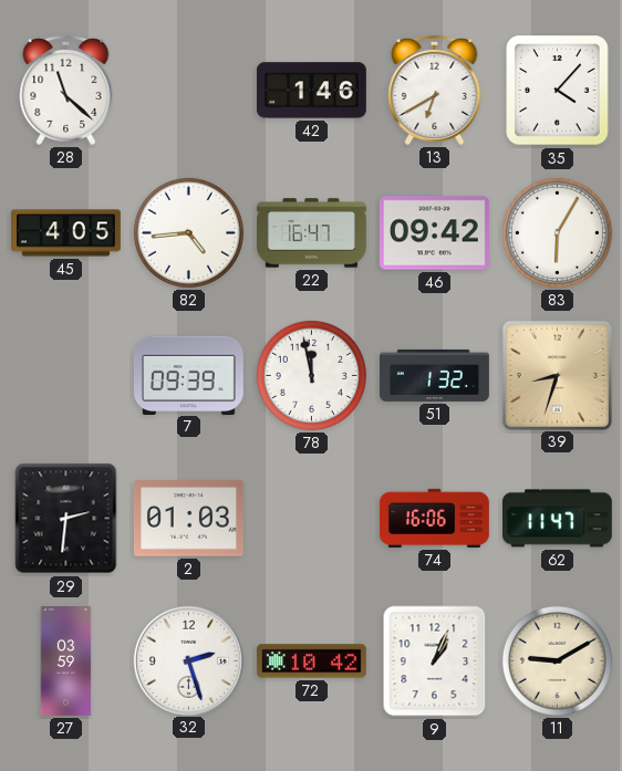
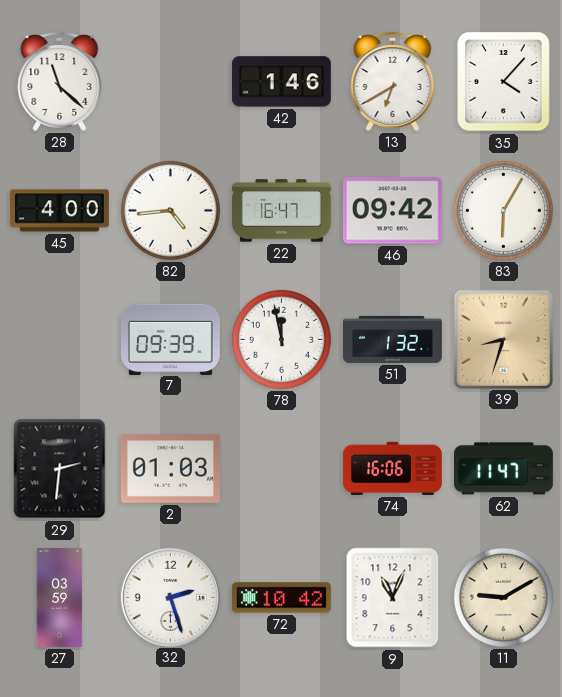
45: 4:05 -> 4:00
9: 1:04 -> 11:04
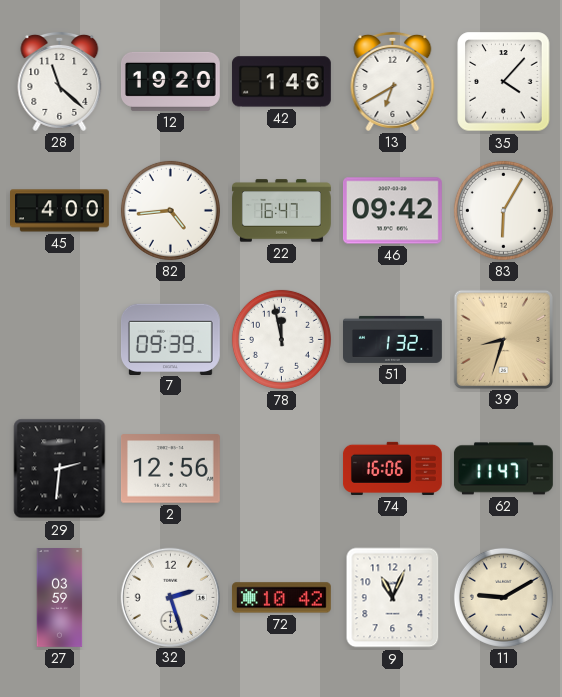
12: none -> 19:20
2: 01:03 -> 12:56
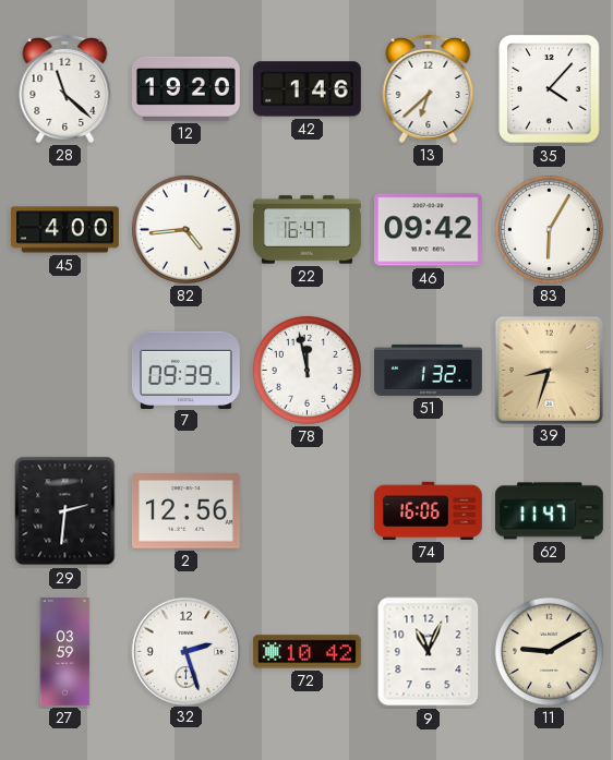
13: 6:40 -> 6:38
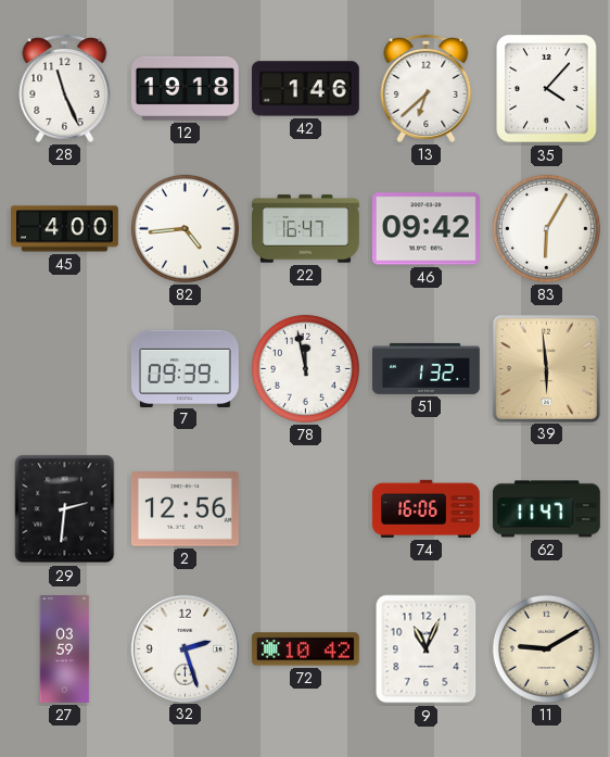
28: 11:22 -> 11:26
12: 19:20 -> 19:18
39: 8:33 -> 5:59
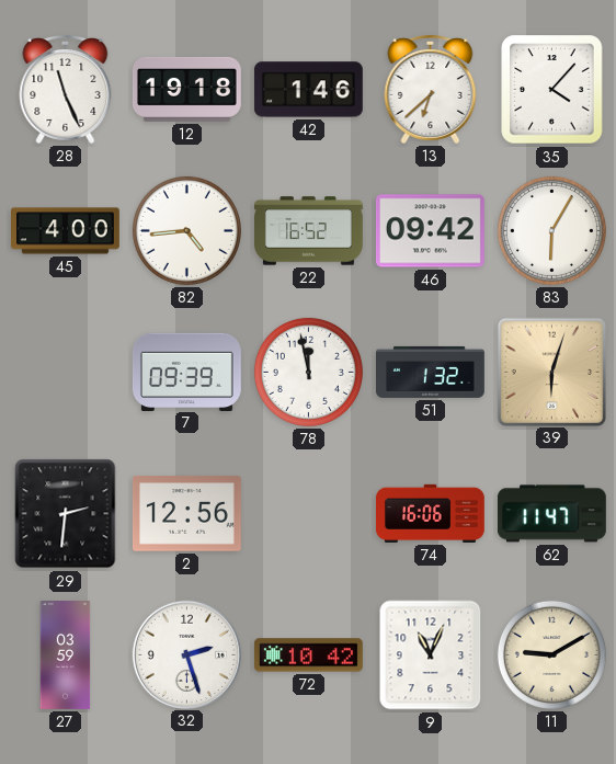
22: 16:47 -> 16:52
39: 5:59 -> 6:03
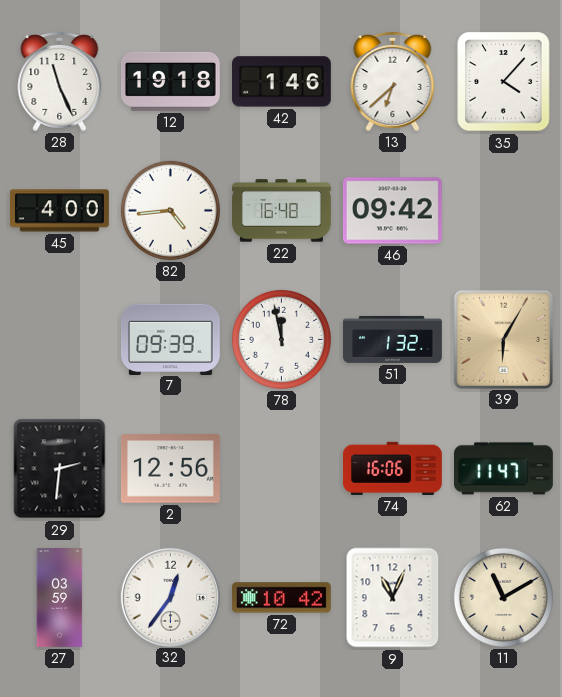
22: 16:52 -> 16:48
83: 6:05 -> none
39: 6:03 -> 6:05
32: 2:27 -> 12:36
11: 9:10 -> 11:10
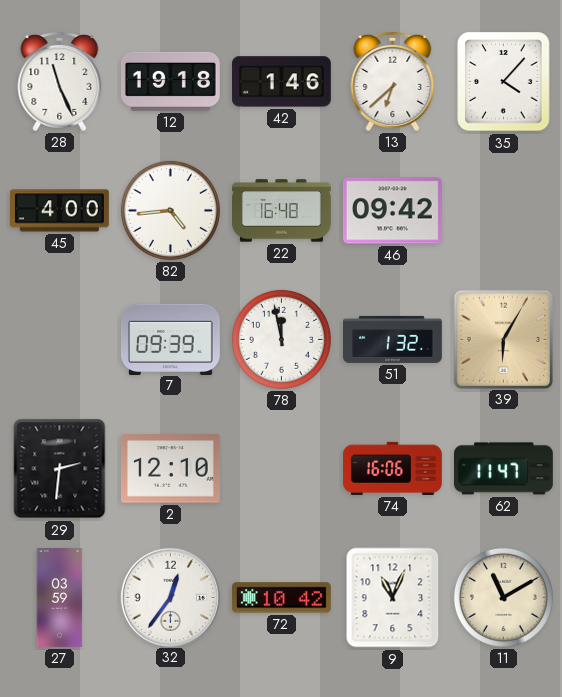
2: 12:56 -> 12:10
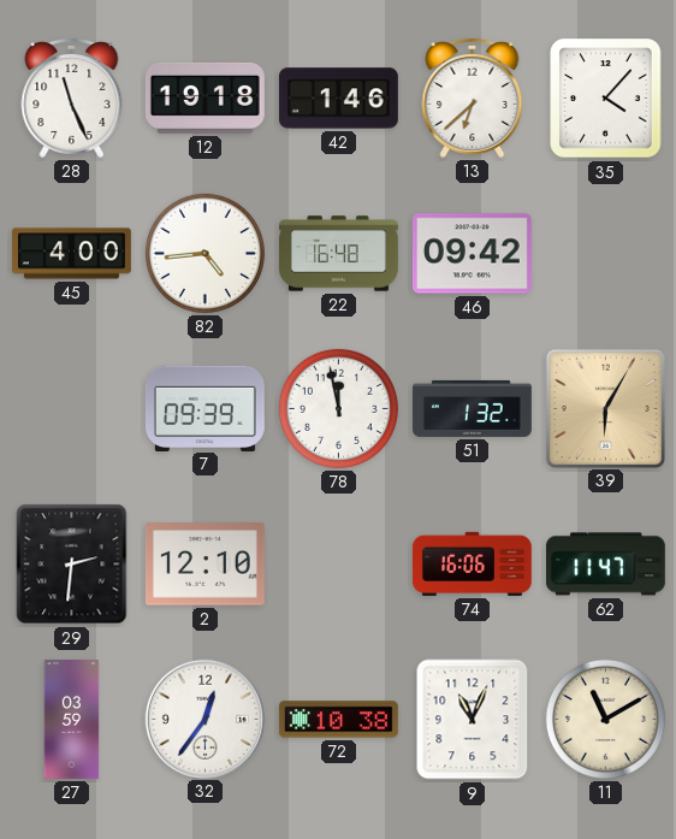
72: 10:42 -> 10:38
